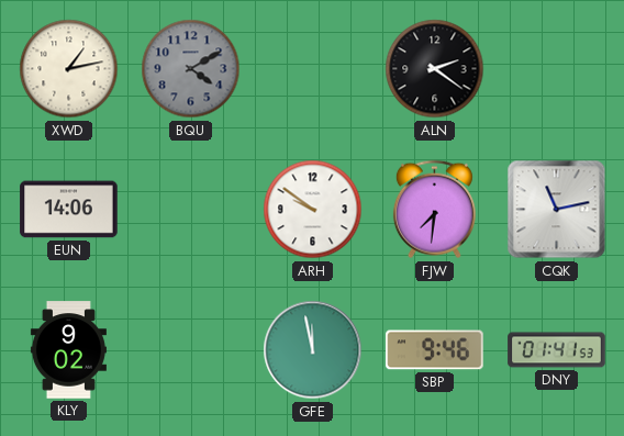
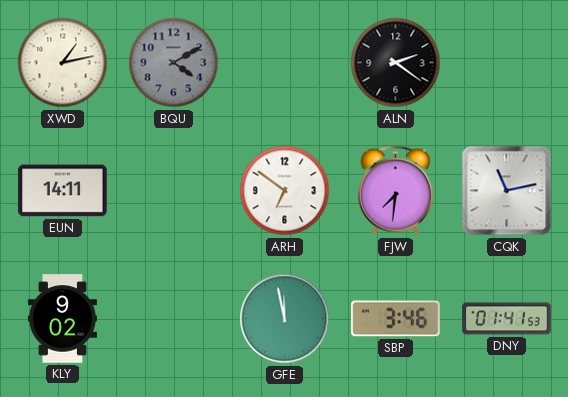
EUN: 14:06 -> 14:11
ARH: 9:51 -> 6:51
SBP: 9:46 -> 3:46
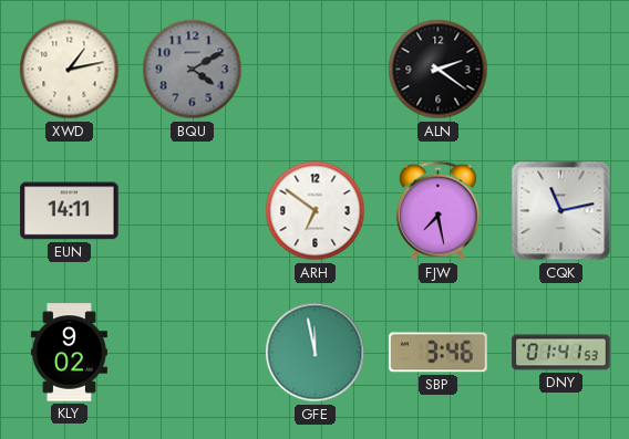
FJW: 7:31 -> 7:28
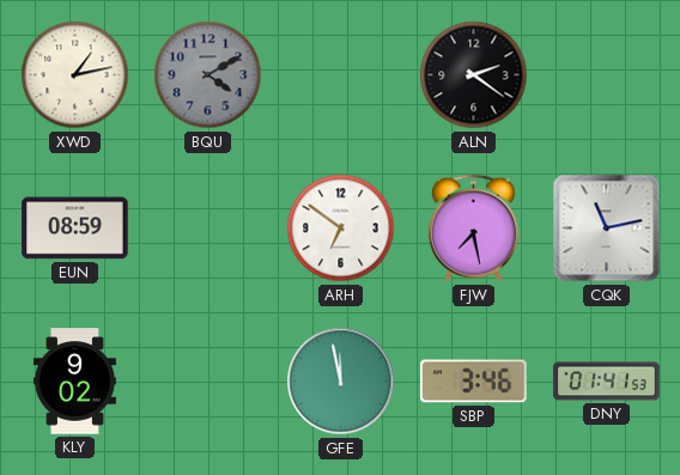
EUN: 14:11 -> 08:59
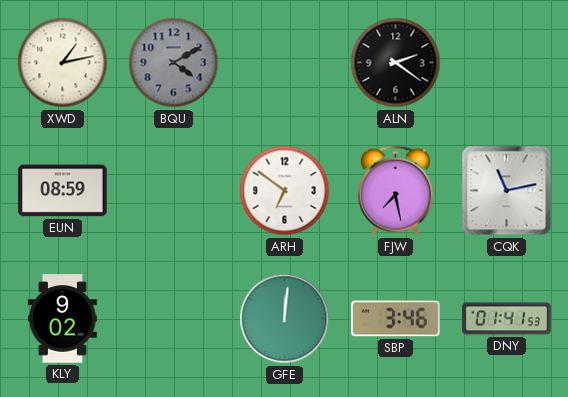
GFE: 11:58 -> 12:01
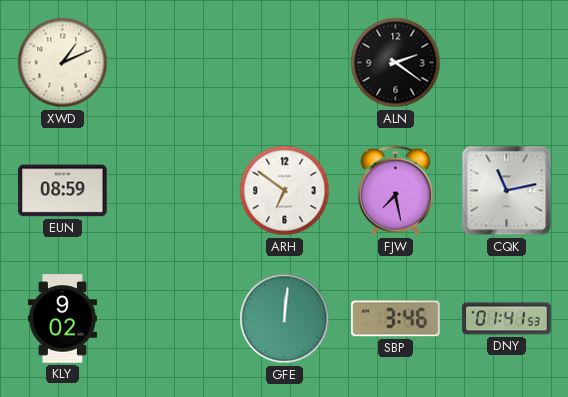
XWD: 1:13 -> 1:11
BQU: 4:10 -> none
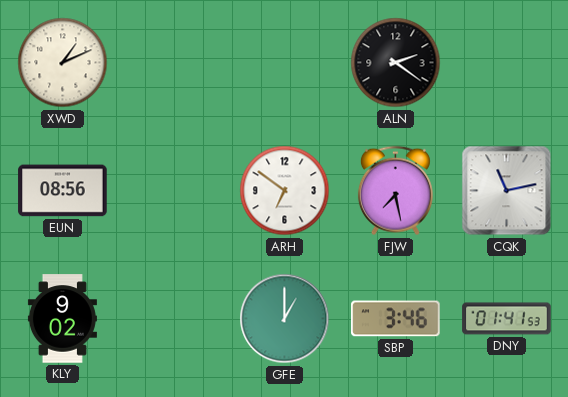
EUN: 08:59 -> 08:56
GFE: 12:01 -> 1:00
